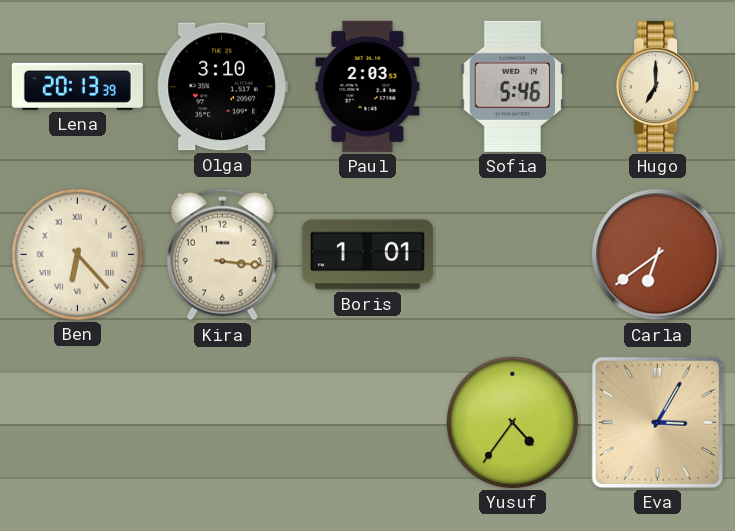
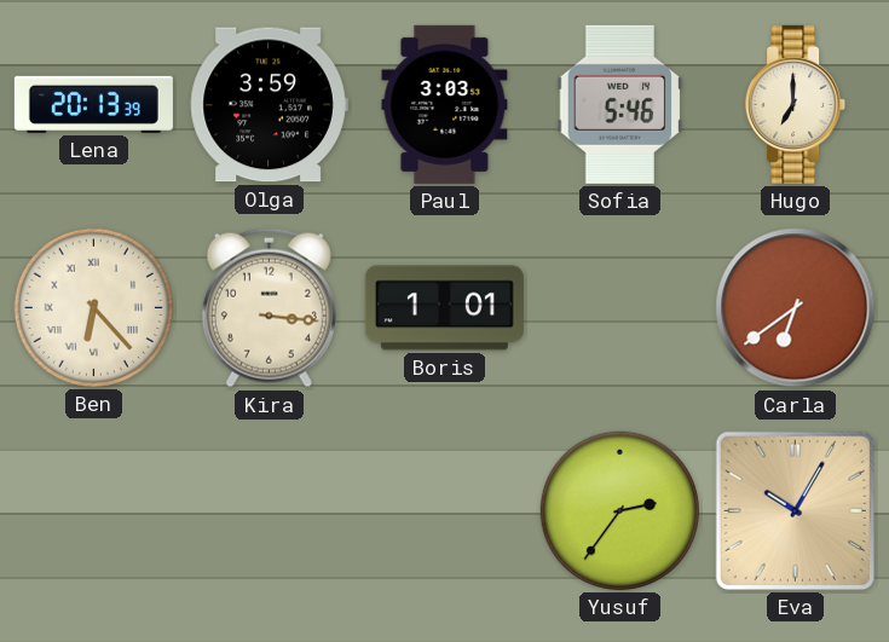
Olga: 3:10 -> 3:59
Paul: 2:03 -> 3:03
Yusuf: 4:36 -> 2:36
Eva: 3:05 -> 10:05
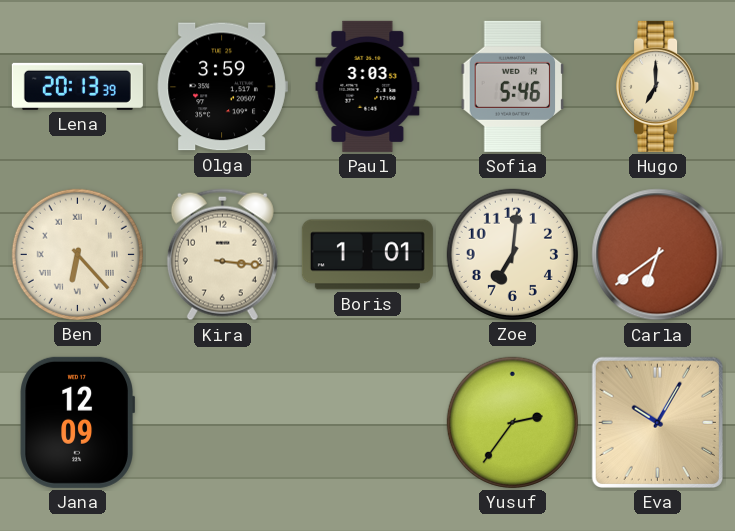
Zoe: none -> 7:01
Jana: none -> 12:09
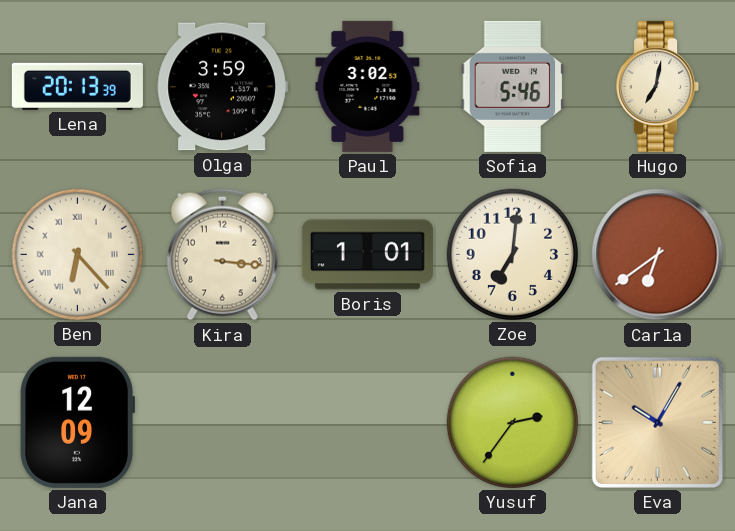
Paul: 3:03 -> 3:02
Hugo: 7:00 -> 7:02
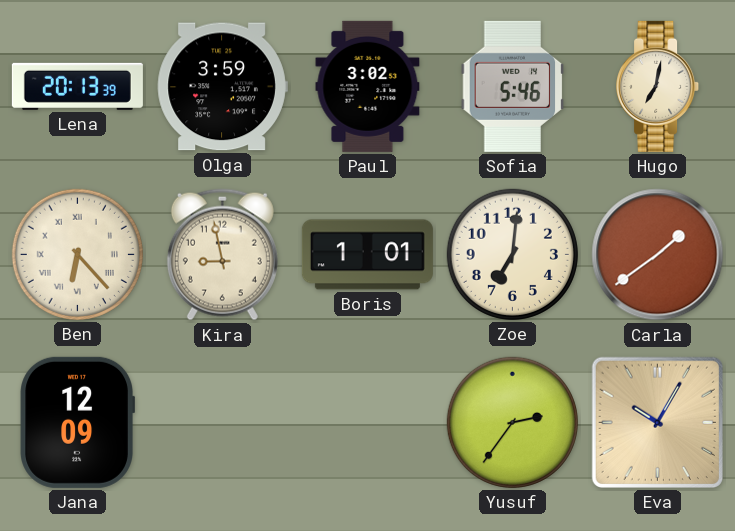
Kira: 3:16 -> 8:58
Carla: 6:39 -> 1:39
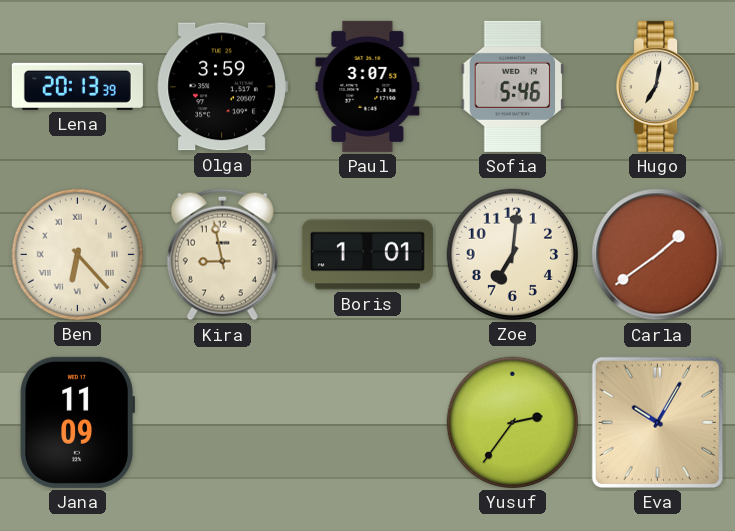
Paul: 3:02 -> 3:07
Jana: 12:09 -> 11:09
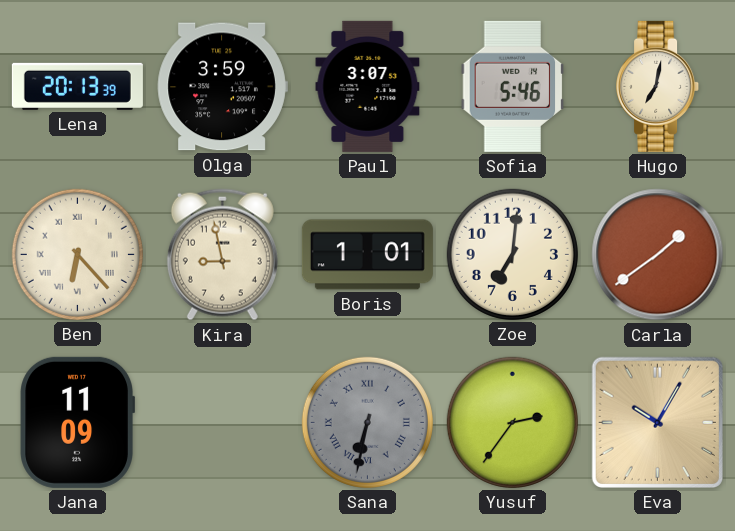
Sana: none -> 6:32
